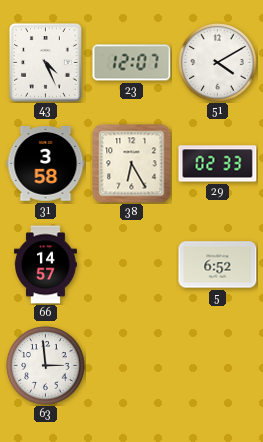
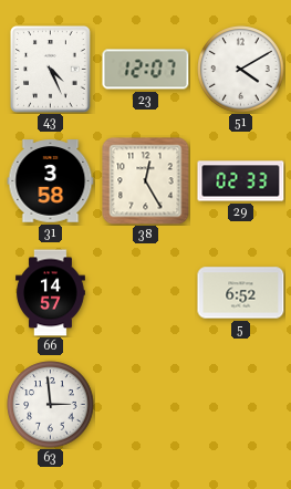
38: 6:25 -> 12:25
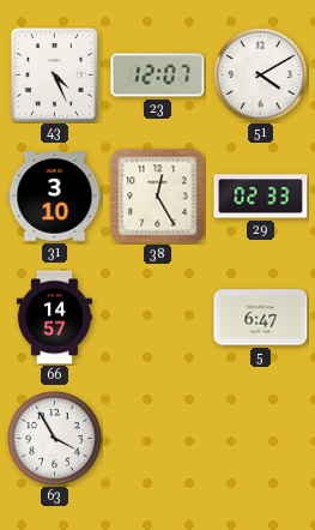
31: 3:58 -> 3:10
5: 6:52 -> 6:47
63: 2:59 -> 3:55
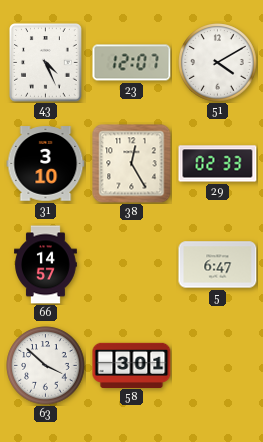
63: 3:55 -> 3:52
58: none -> 3:01
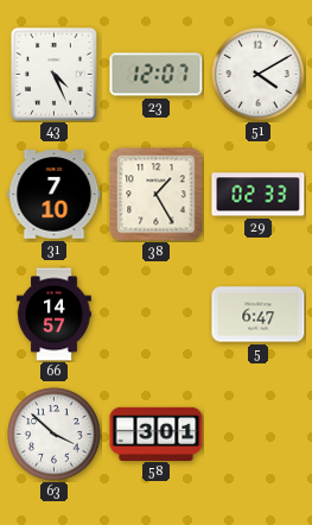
31: 3:10 -> 7:10
38: 12:25 -> 1:25
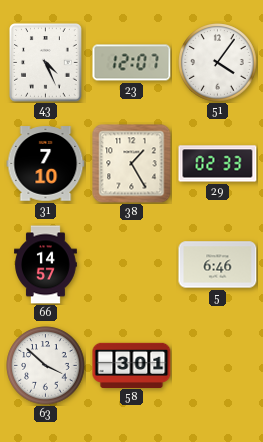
51: 4:10 -> 4:06
5: 6:47 -> 6:46
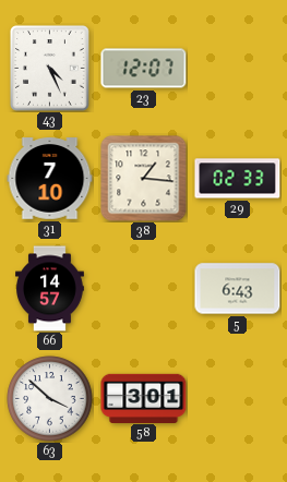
51: 4:06 -> none
38: 1:25 -> 1:16
5: 6:46 -> 6:43
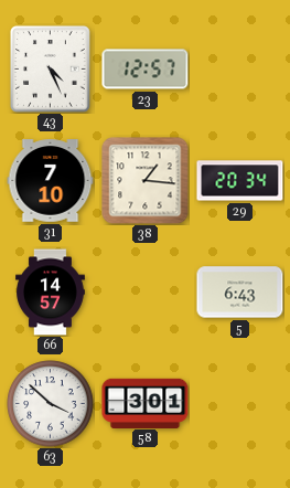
23: 12:07 -> 12:57
29: 02:33 -> 20:34
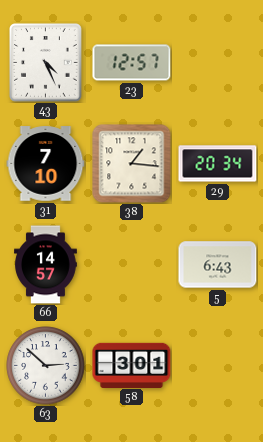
63: 3:52 -> 2:52
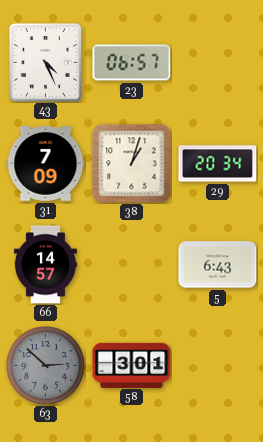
23: 12:57 -> 06:57
31: 7:10 -> 7:09
38: 1:16 -> 1:03
63 dial: white -> grey
